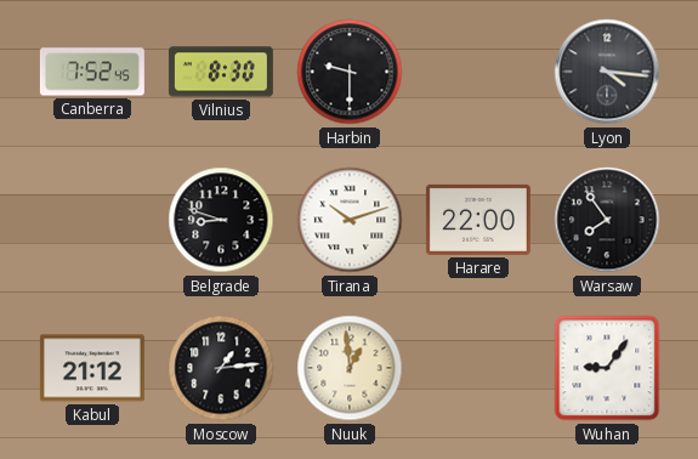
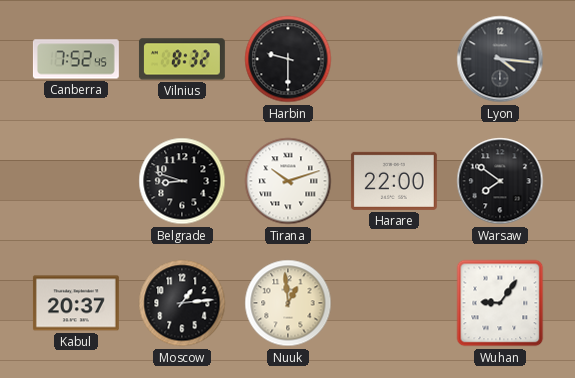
Vilnius: 8:30 -> 8:32
Warsaw: 7:54 -> 7:51
Kabul: 21:12 -> 20:37
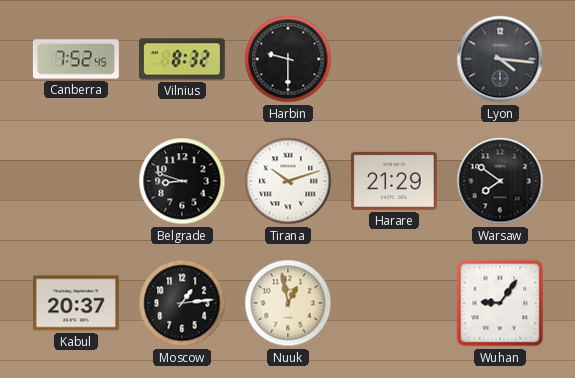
Harare: 22:00 -> 21:29
Nuuk: 12:59 -> 12:58
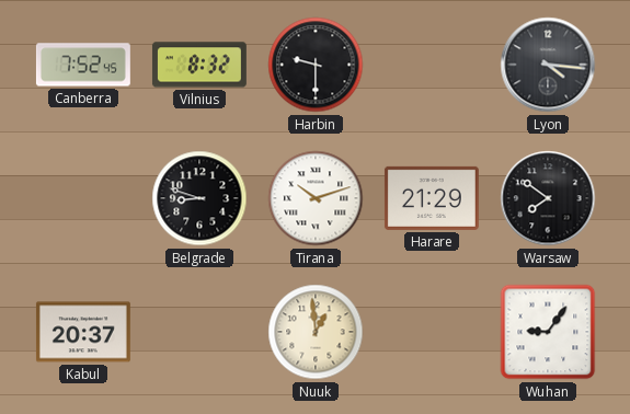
Moscow: 1:14 -> none
Nuuk: 12:58 -> 12:59
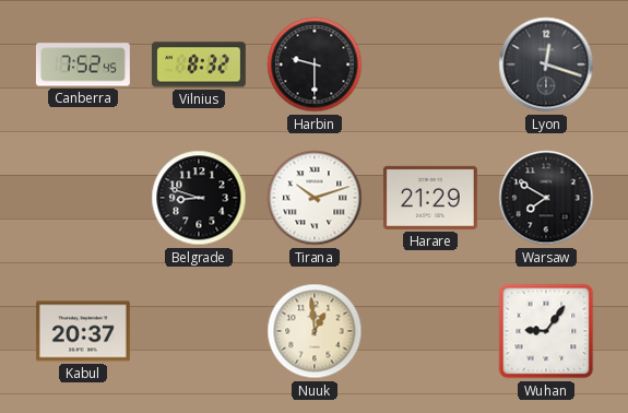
Lyon: 4:16 -> 12:18
Warsaw: 7:51 -> 7:50
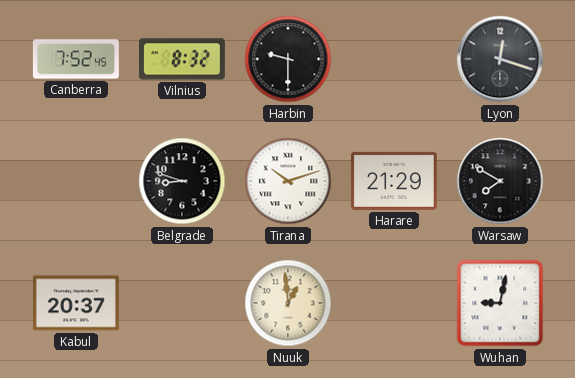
Wuhan: 9:06 -> 9:02
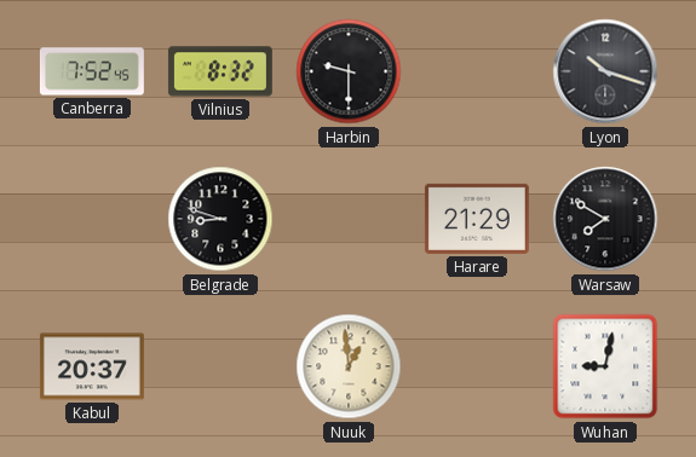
Lyon: 12:18 -> 10:18
Tirana: 10:12 -> none
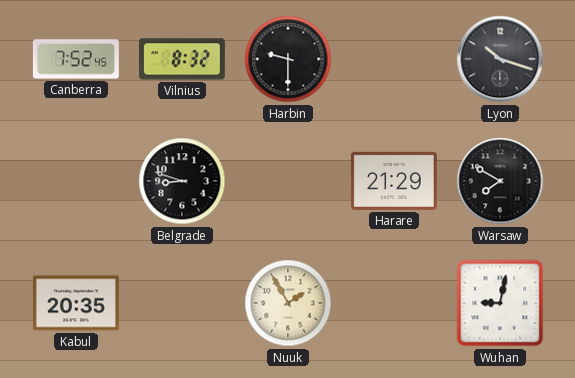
Kabul: 20:37 -> 20:35
Nuuk: 12:59 -> 1:55
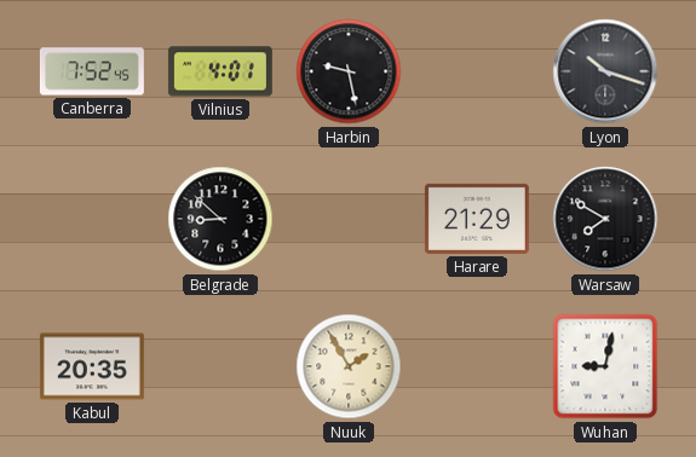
Vilnius: 8:32 -> 4:01
Harbin: 9:30 -> 9:28
Belgrade: 8:48 -> 8:52
